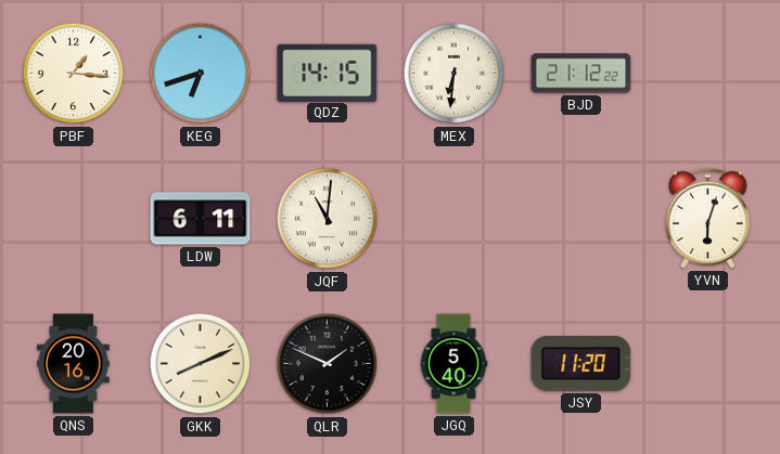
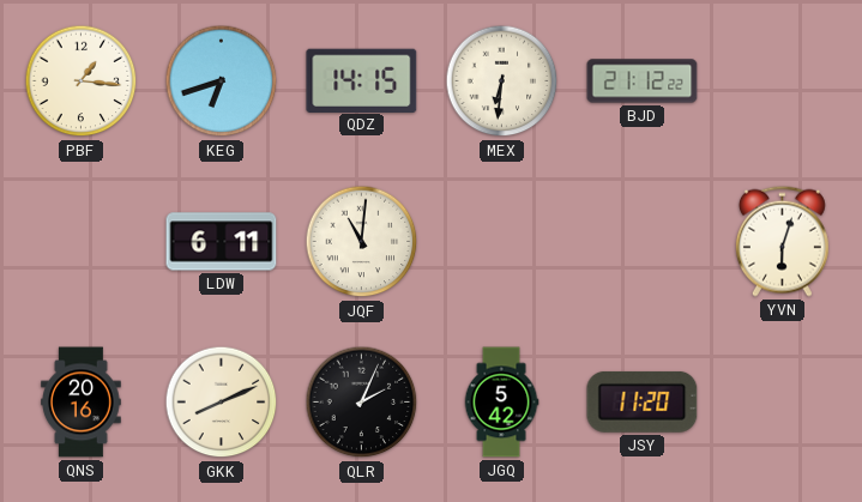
QLR: 1:49 -> 2:04
JGQ: 5:40 -> 5:42
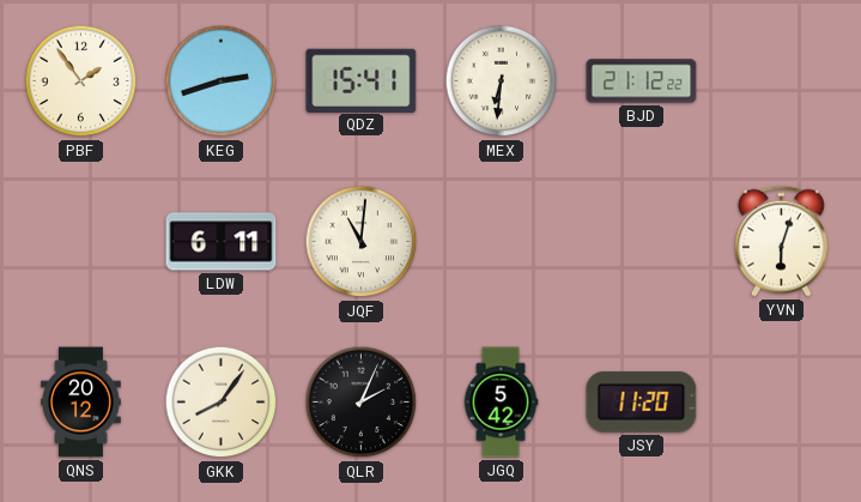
PBF: 1:16 -> 1:54
KEG: 6:42 -> 2:42
QDZ: 14:15 -> 15:41
QNS: 20:16 -> 20:12
GKK: 8:11 -> 8:06
